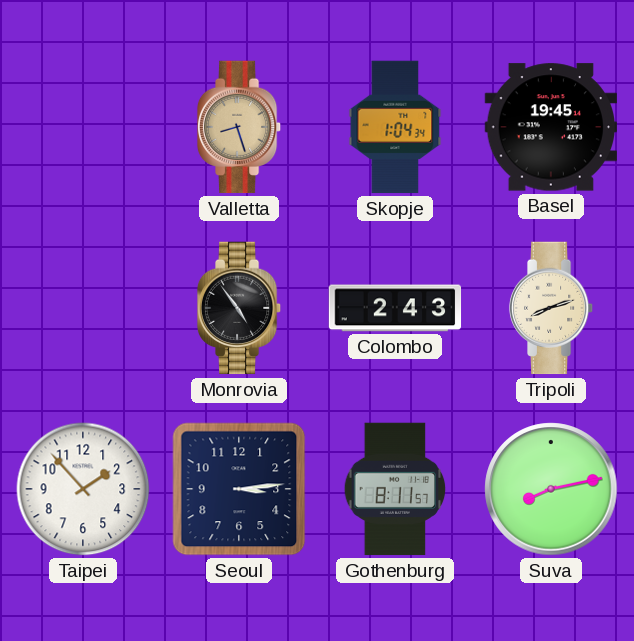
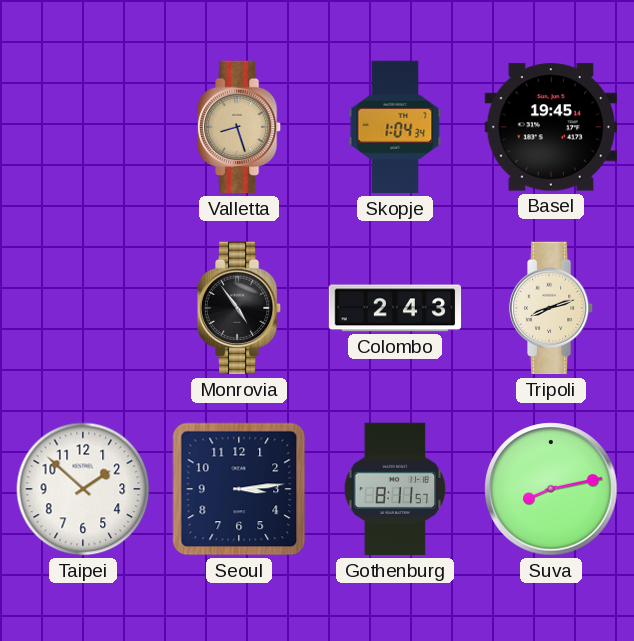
Taipei: 1:53 -> 1:52
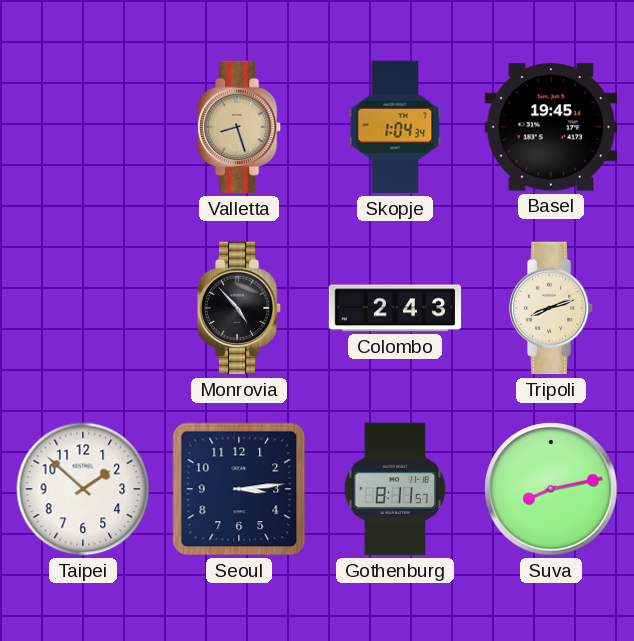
Monrovia: 4:54 -> 4:53
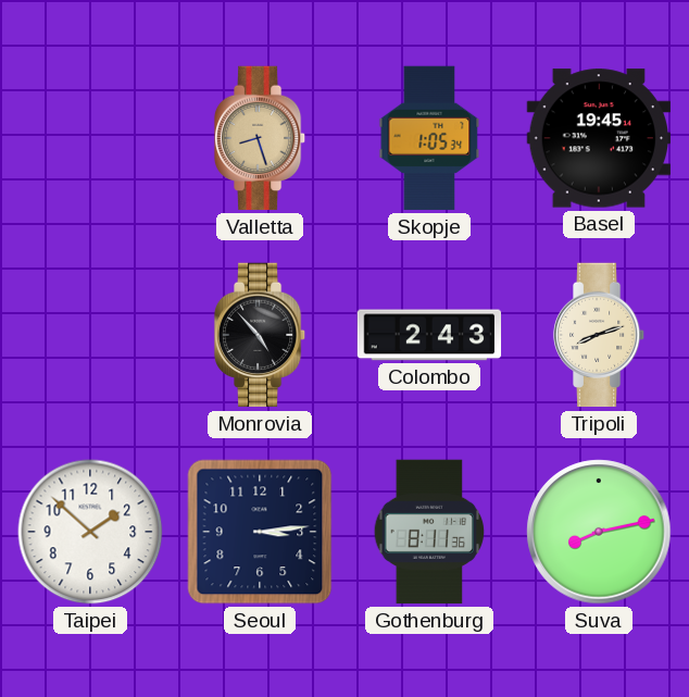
Skopje: 1:04 -> 1:05
Gothenburg: 8:11:57 -> 8:11:36
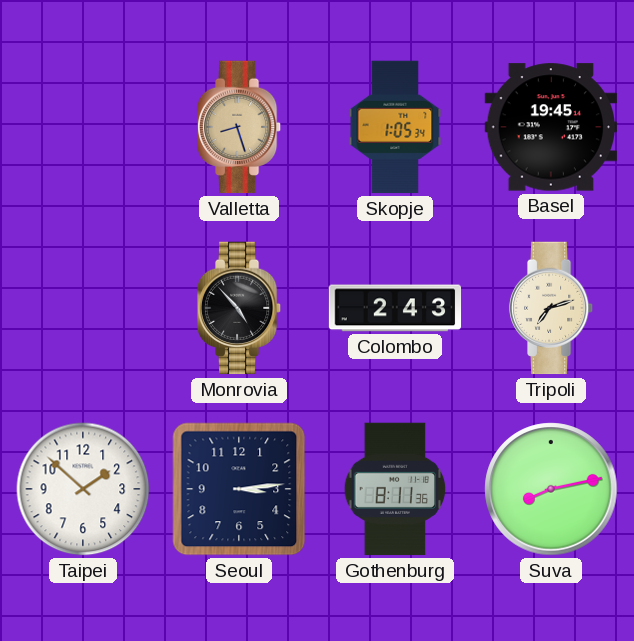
Tripoli: 8:12 -> 7:12
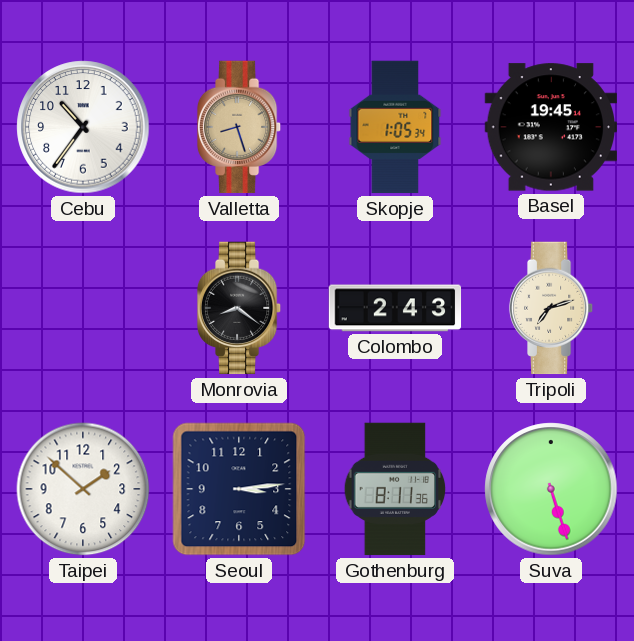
Cebu: none -> 10:36
Monrovia: 4:53 -> 8:21
Suva: 8:13 -> 5:27
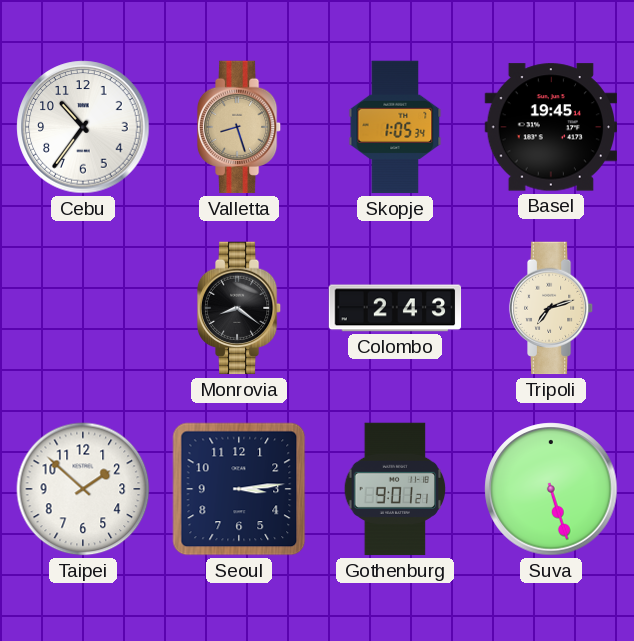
Gothenburg: 8:11 -> 9:01
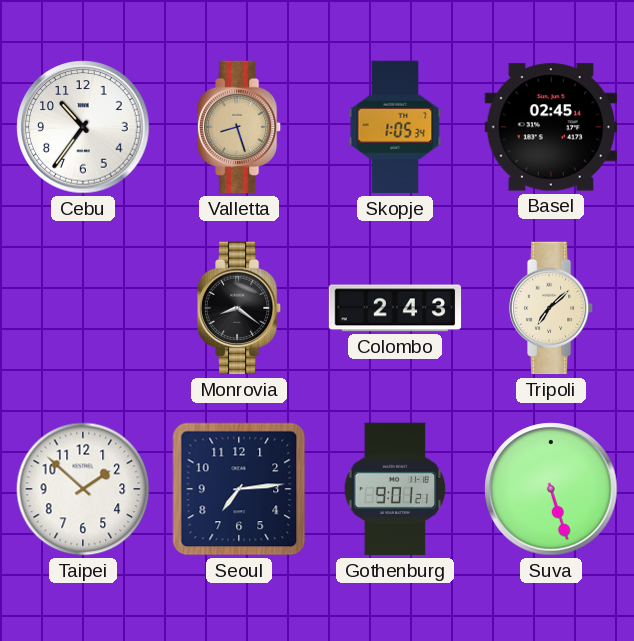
Basel: 19:45 -> 02:45
Tripoli: 7:12 -> 7:08
Seoul: 3:14 -> 7:14
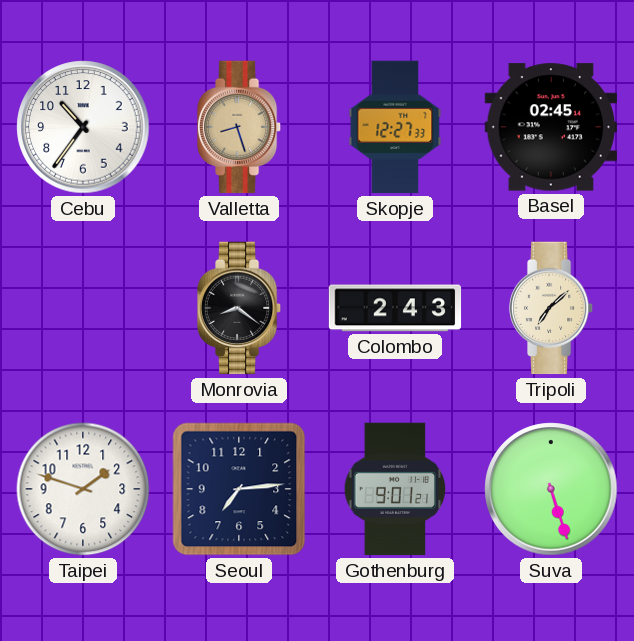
Skopje: 1:05 -> 12:27
Taipei: 1:52 -> 1:48
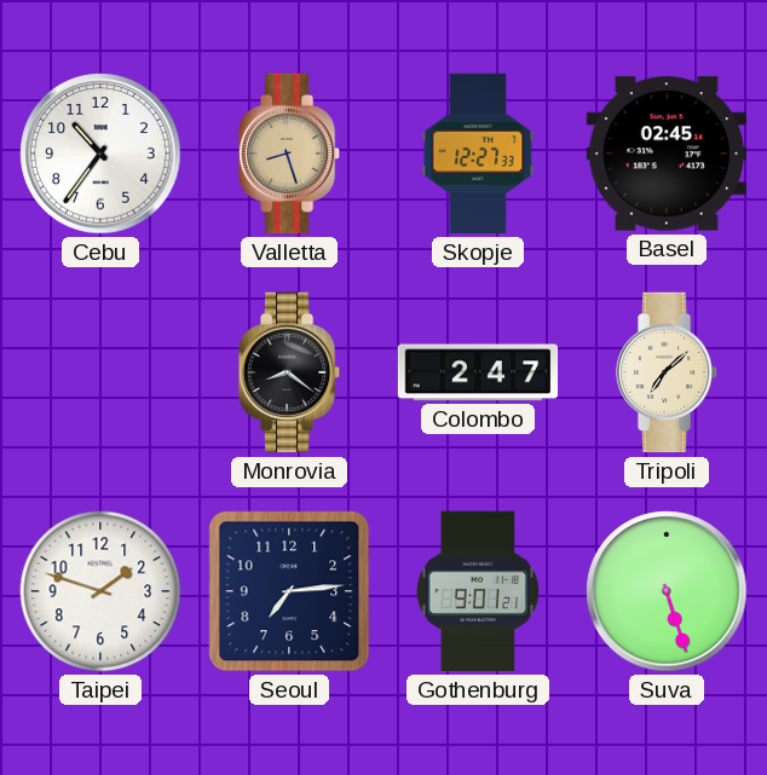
Colombo: 2:43 -> 2:47
